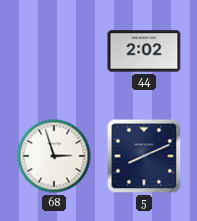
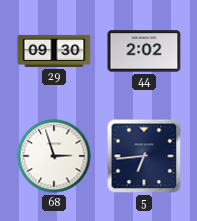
29: none -> 09:30
5: 8:11 -> 6:44
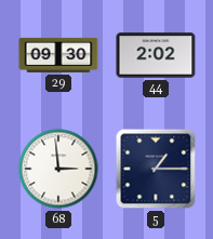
68: 2:57 -> 2:59
5: 6:44 -> 1:15
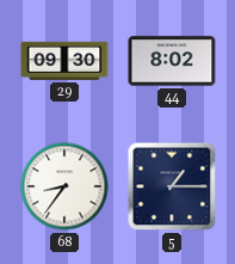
44: 2:02 -> 8:02
68: 2:59 -> 8:36
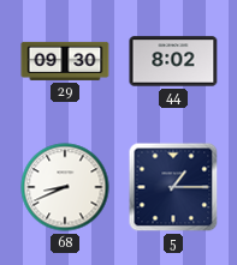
68: 8:36 -> 8:41
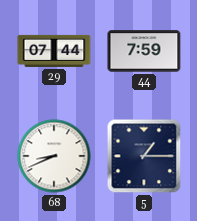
29: 09:30 -> 07:44
44: 8:02 -> 7:59
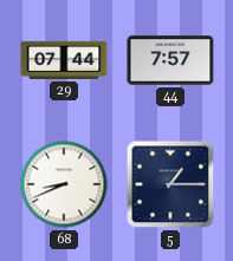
44: 7:59 -> 7:57
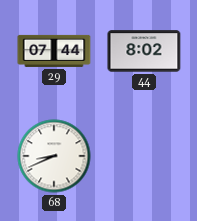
44: 7:57 -> 8:02
5: 1:15 -> none
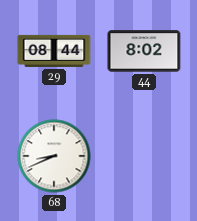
29: 07:44 -> 08:44
